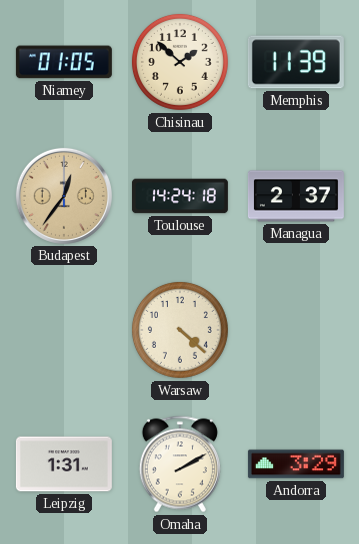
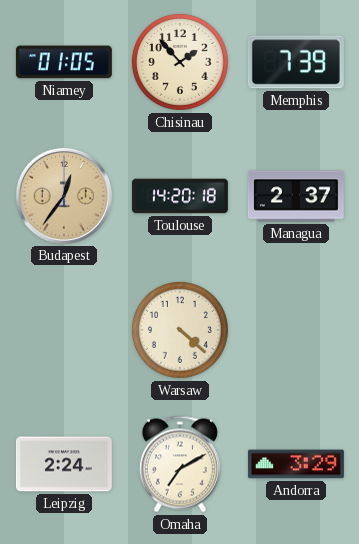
Chisinau: 1:52 -> 1:53
Memphis: 11:39 -> 7:39
Toulouse: 14:24 -> 14:20
Leipzig: 1:31 -> 2:24
Omaha: 2:10 -> 7:10
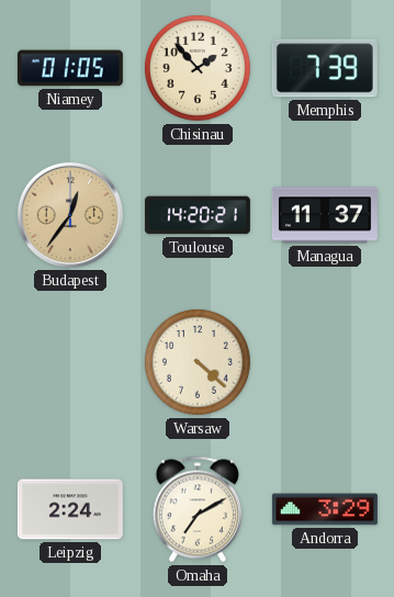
Toulouse: 14:20:18 -> 14:20:21
Managua: 2:37 -> 11:37
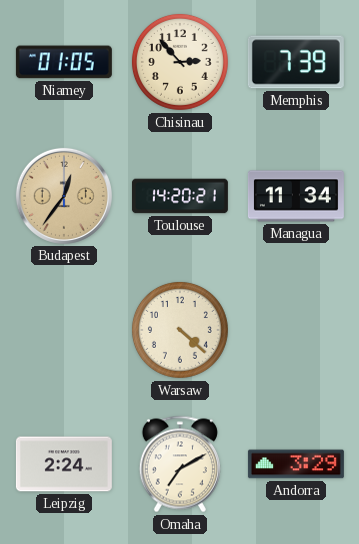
Chisinau: 1:53 -> 2:53
Managua: 11:37 -> 11:34
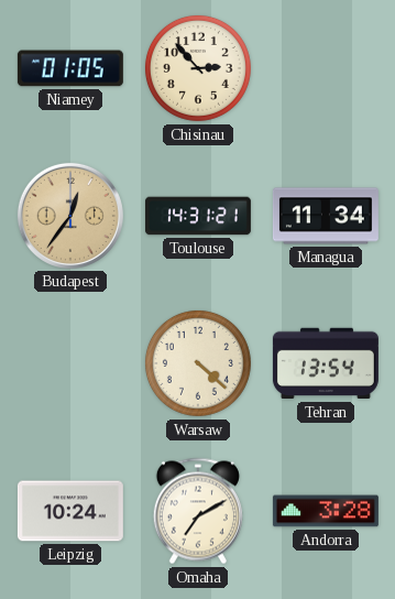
Memphis: 7:39 -> none
Toulouse: 14:20 -> 14:31
Tehran: none -> 13:54
Leipzig: 2:24 -> 10:24
Andorra: 3:29 -> 3:28
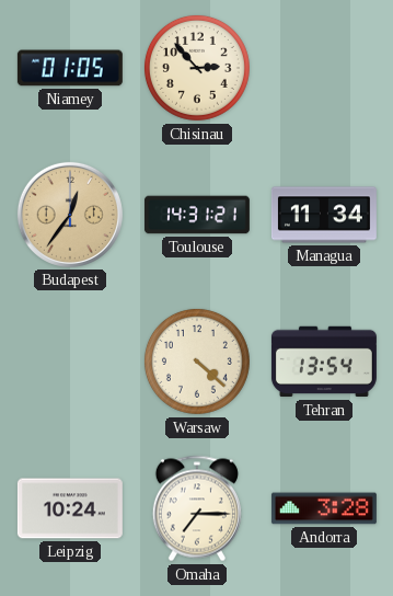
Omaha: 7:10 -> 7:15
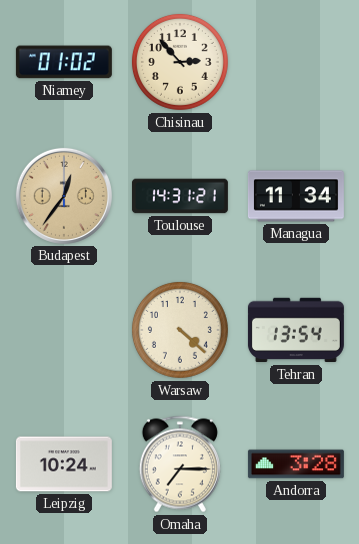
Niamey: 01:05 -> 01:02
